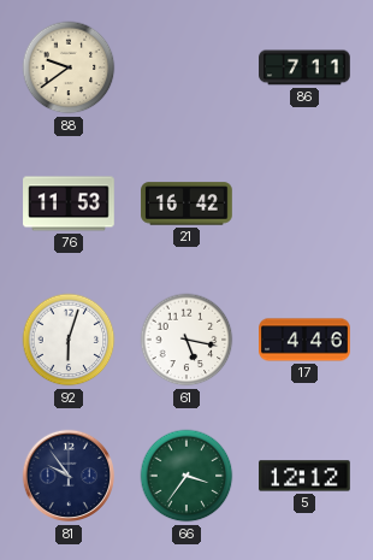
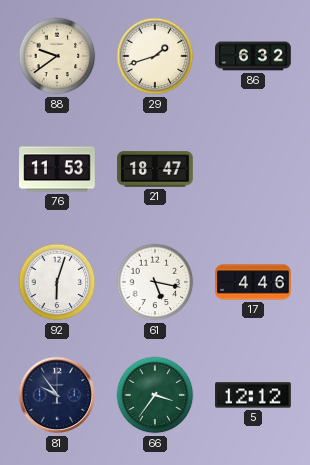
29: none -> 1:42
86: 7:11 -> 6:32
21: 16:42 -> 18:47
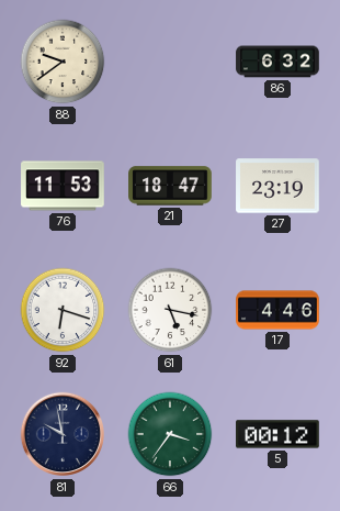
29: 1:42 -> none
27: none -> 23:19
92: 6:03 -> 6:18
81: 9:54 -> 9:58
5: 12:12 -> 00:12
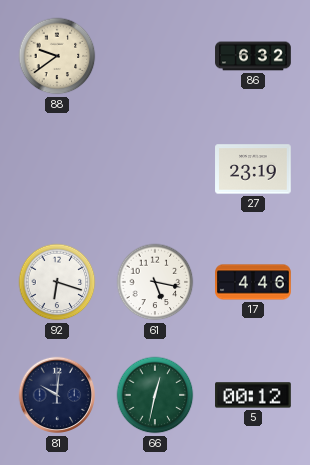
76: 11:53 -> none
21: 18:47 -> none
81: 9:58 -> 10:01
66: 3:36 -> 12:32
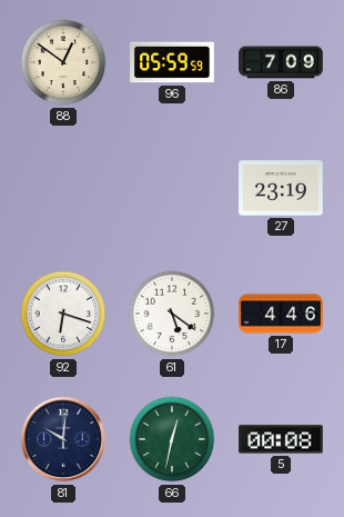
88: 9:39 -> 12:51
96: none -> 05:59
86: 6:32 -> 7:09
61: 5:17 -> 5:21
5: 00:12 -> 00:08
